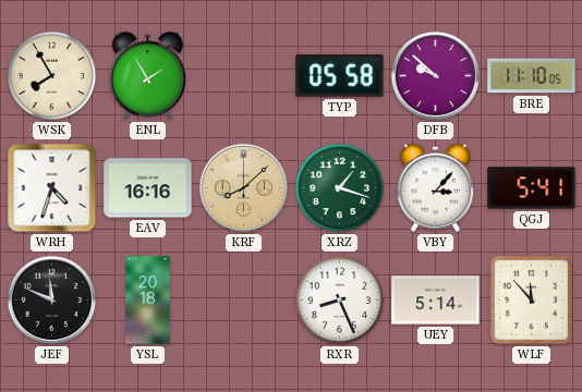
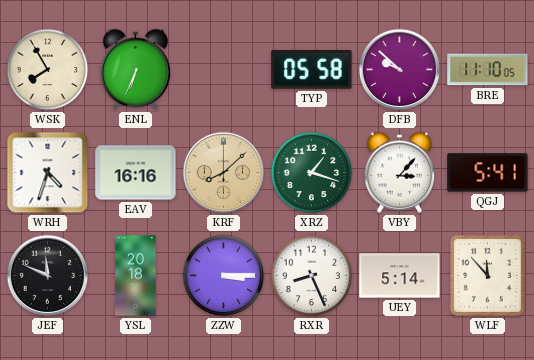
ENL: 1:55 -> 6:34
ZZW: none -> 3:15
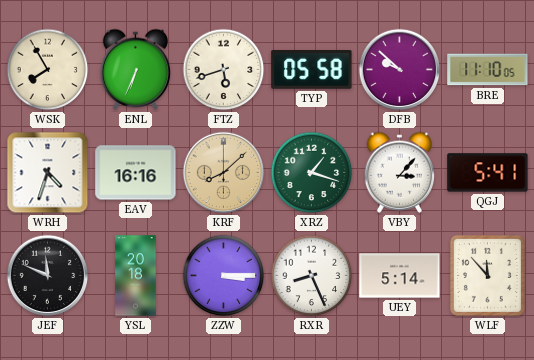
FTZ: none -> 5:42
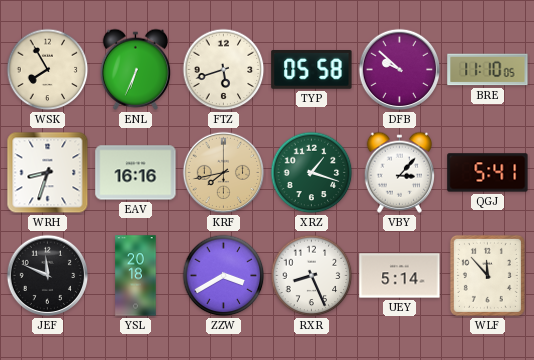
WRH: 4:33 -> 8:33
KRF: 8:08 -> 7:43
ZZW: 3:15 -> 3:40
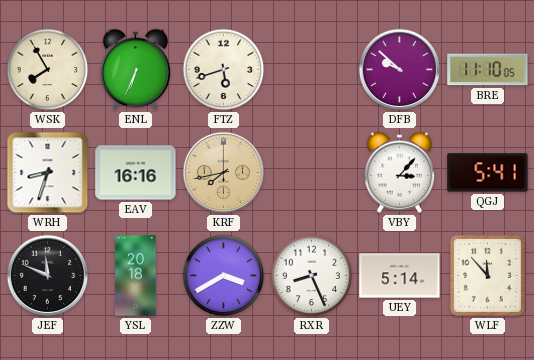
TYP: 05:58 -> none
XRZ: 1:18 -> none
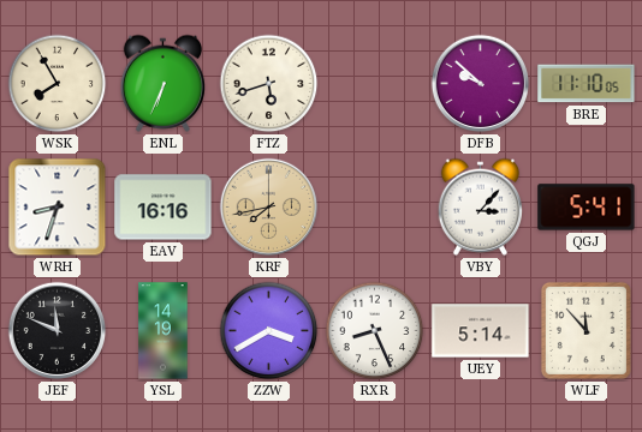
YSL: 20:18 -> 14:19
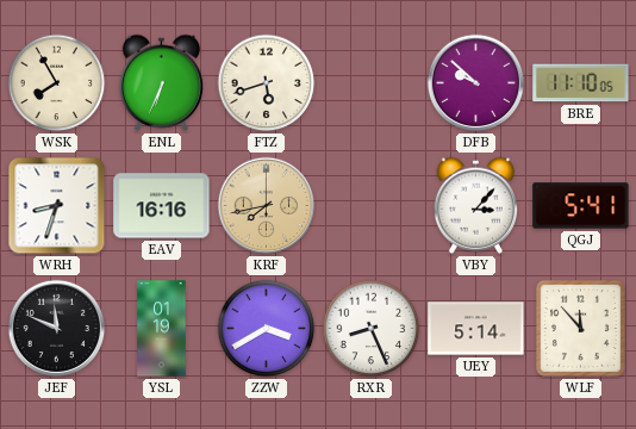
YSL: 14:19 -> 01:19
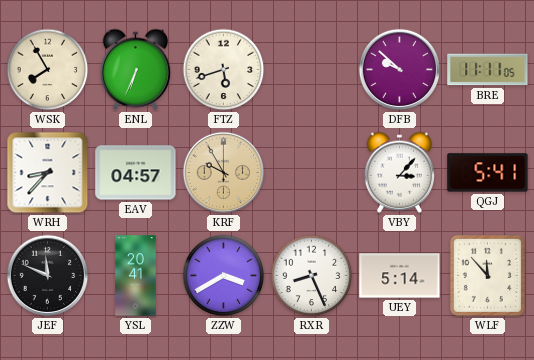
BRE: 11:10 -> 11:11
WRH: 8:33 -> 8:37
EAV: 16:16 -> 04:57
KRF: 7:43 -> 9:55
YSL: 01:19 -> 20:41
